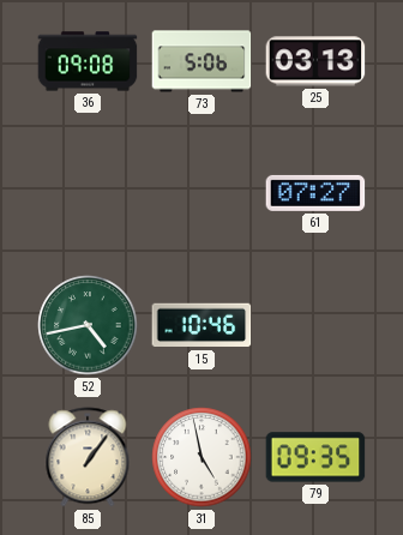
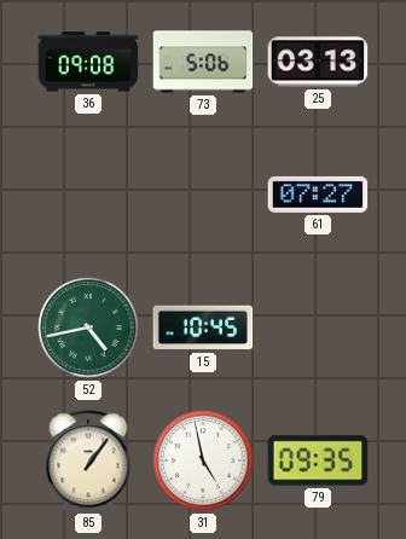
15: 10:46 -> 10:45
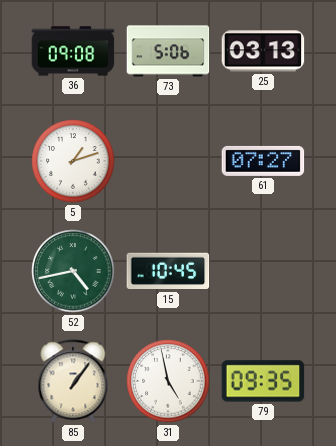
5: none -> 1:12
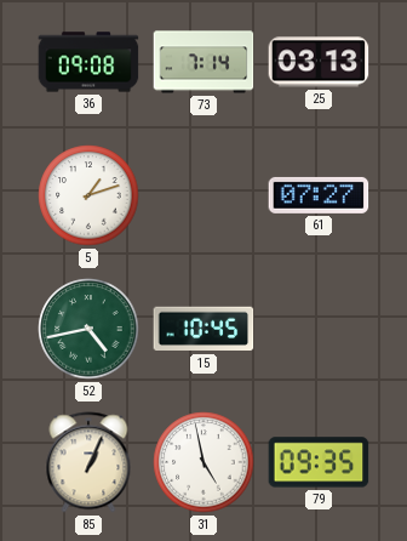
73: 5:06 -> 7:14
85: 1:06 -> 1:04
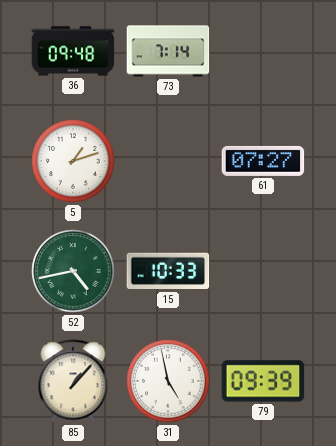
36: 09:08 -> 09:48
25: 03:13 -> none
15: 10:45 -> 10:33
85: 1:04 -> 1:07
79: 09:35 -> 09:39
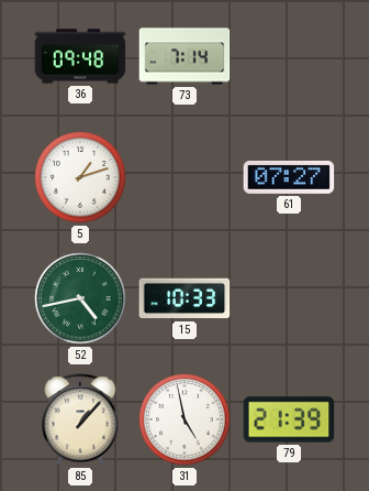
79: 09:39 -> 21:39
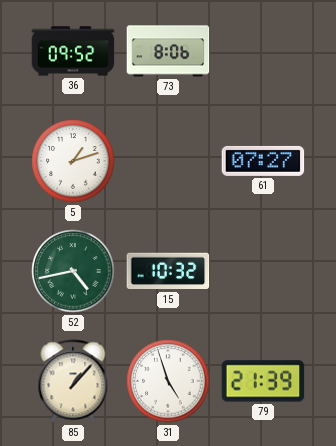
36: 09:48 -> 09:52
73: 7:14 -> 8:06
15: 10:33 -> 10:32
31: 4:58 -> 4:57
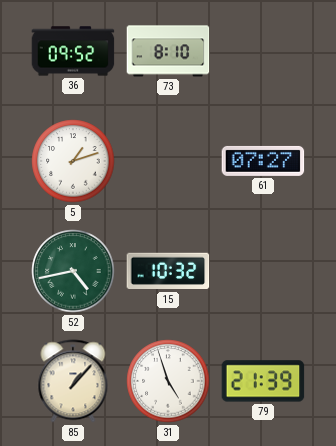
73: 8:06 -> 8:10
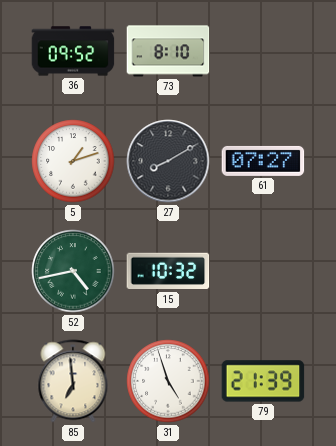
27: none -> 8:10
85: 1:07 -> 6:59
